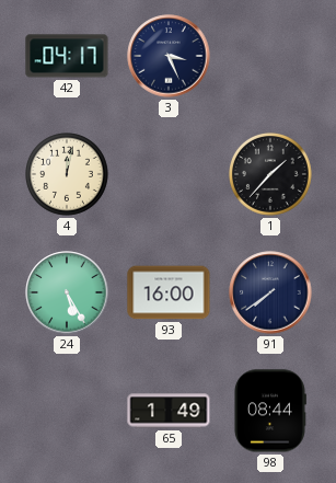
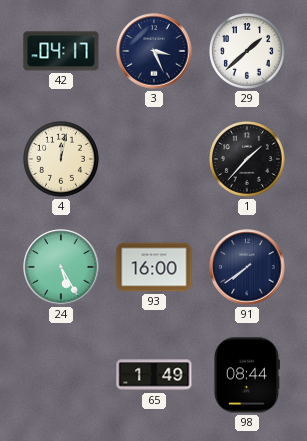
29: none -> 1:38
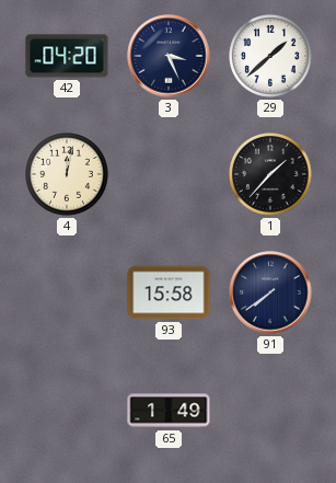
42: 04:17 -> 04:20
24: 5:25 -> none
93: 16:00 -> 15:58
98: 08:44 -> none
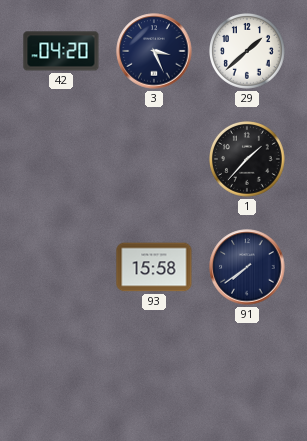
4: 12:02 -> none
65: 1:49 -> none
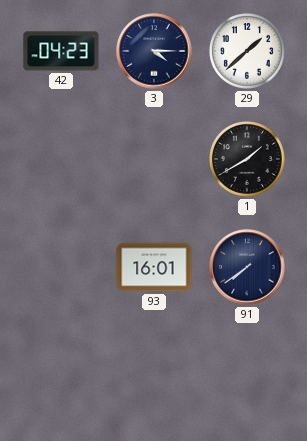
42: 04:20 -> 04:23
3: 3:26 -> 4:15
1: 1:37 -> 1:40
93: 15:58 -> 16:01
